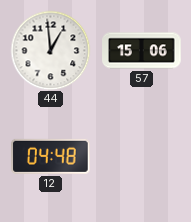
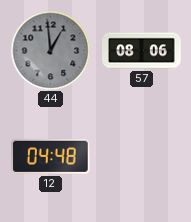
44 dial: white -> grey
57: 15:06 -> 08:06
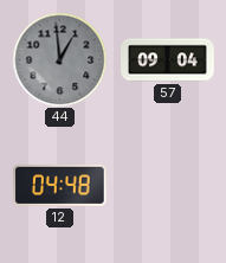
57: 08:06 -> 09:04
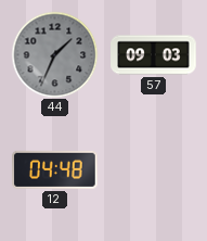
44: 12:59 -> 1:34
57: 09:04 -> 09:03
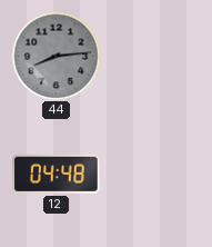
44: 1:34 -> 8:14
57: 09:03 -> none
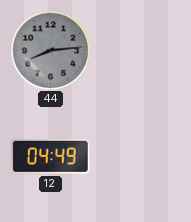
12: 04:48 -> 04:49
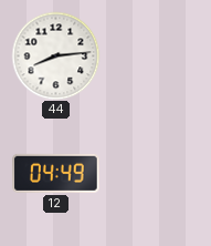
44 dial: grey -> white
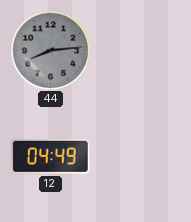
44 dial: white -> grey
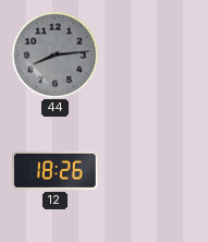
12: 04:49 -> 18:26
